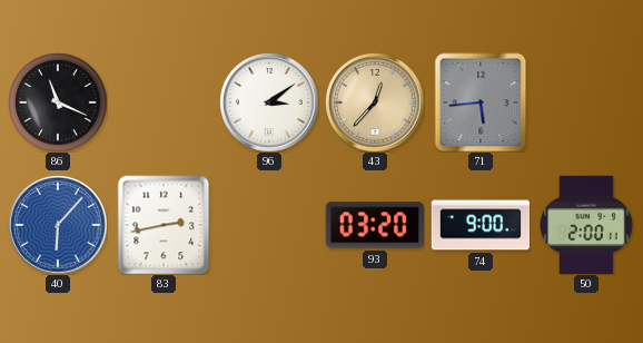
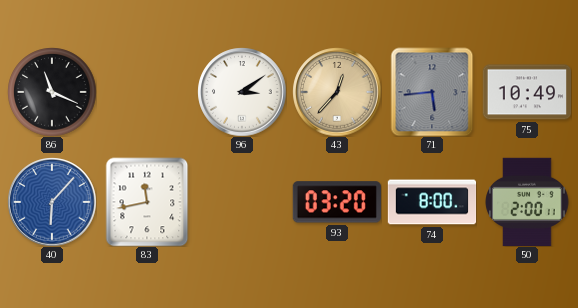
75: none -> 10:49
83: 2:43 -> 11:43
74: 9:00 -> 8:00
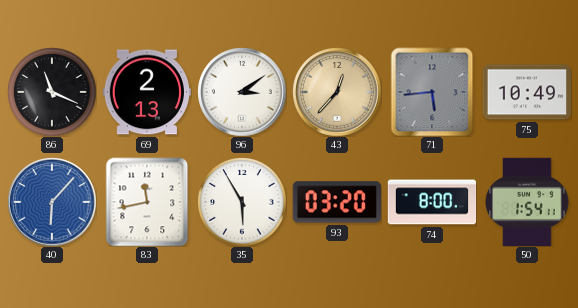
69: none -> 2:13
35: none -> 5:55
50: 2:00 -> 1:54
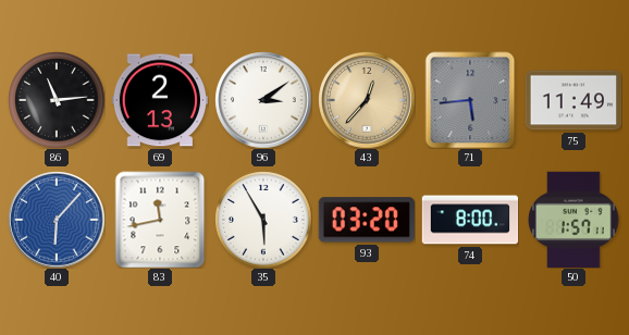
86: 11:19 -> 11:14
75: 10:49 -> 11:49
50: 1:54 -> 1:57
